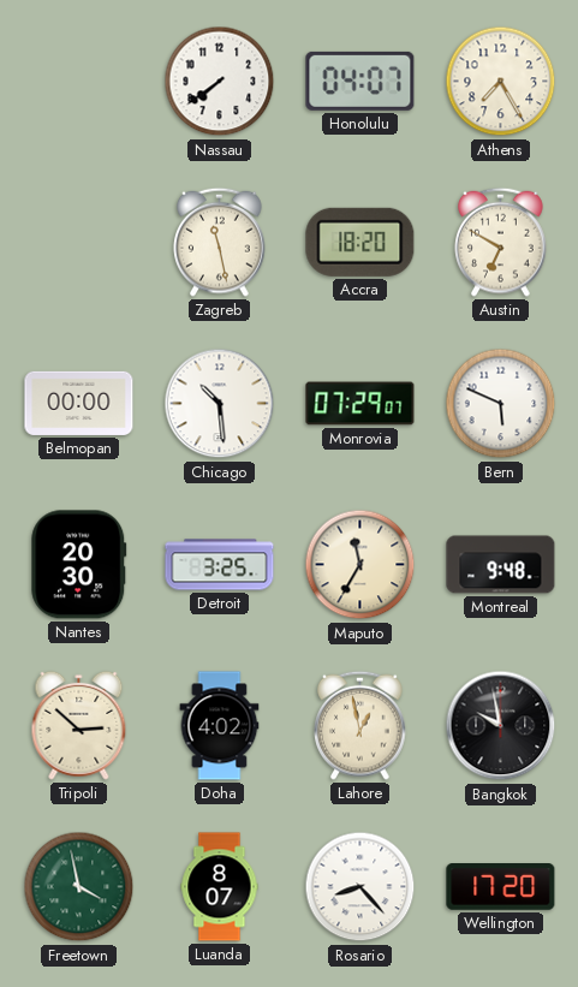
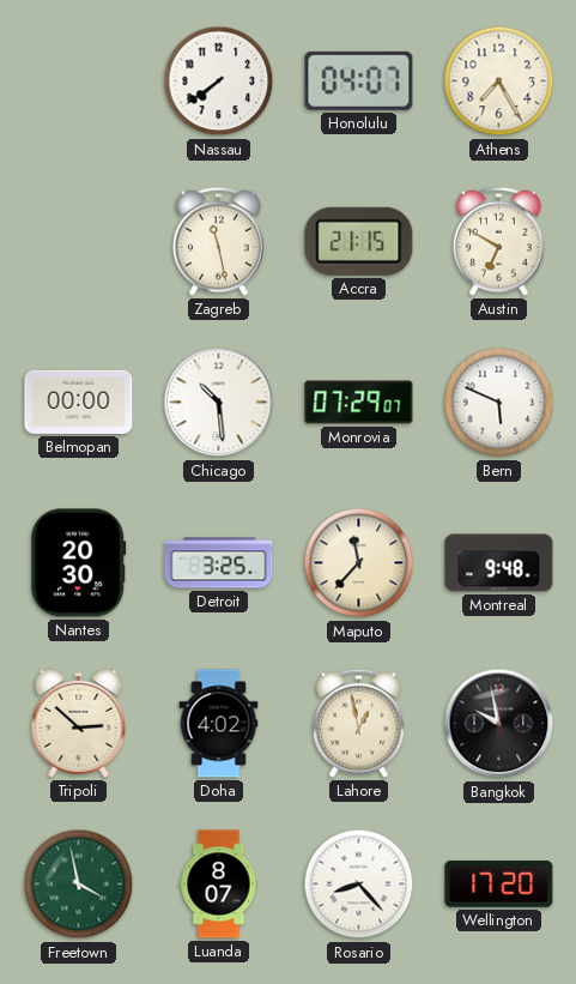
Accra: 18:20 -> 21:15
Maputo: 11:35 -> 11:37
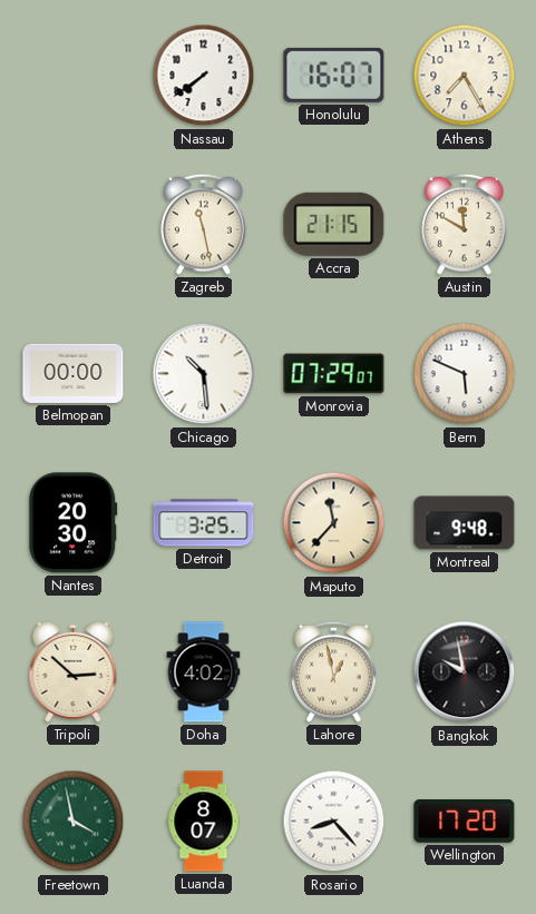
Honolulu: 04:07 -> 16:07
Austin: 6:50 -> 11:50
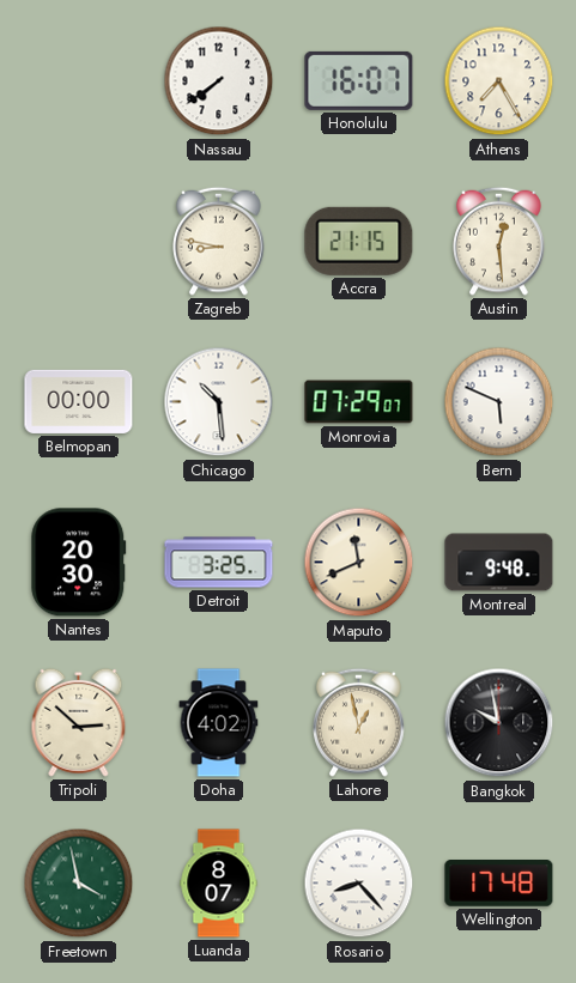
Zagreb: 11:28 -> 8:47
Austin: 11:50 -> 12:29
Maputo: 11:37 -> 11:41
Wellington: 17:20 -> 17:48
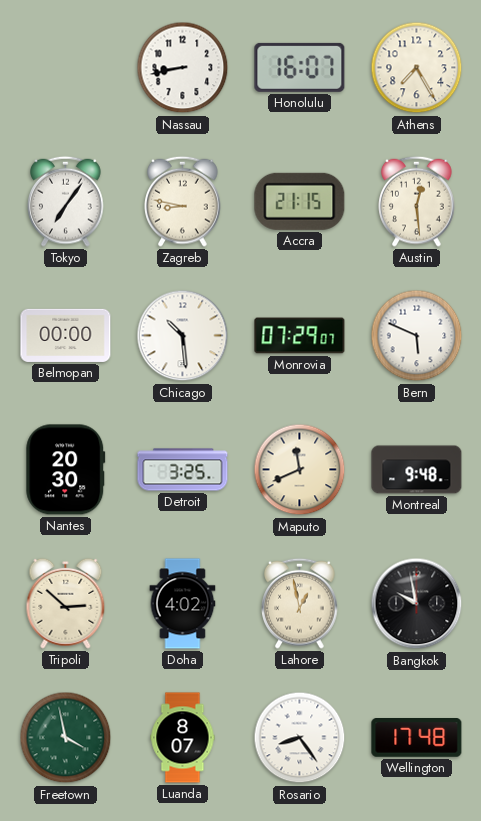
Nassau: 7:39 -> 8:43
Tokyo: none -> 7:06
Rosario: 8:23 -> 8:24
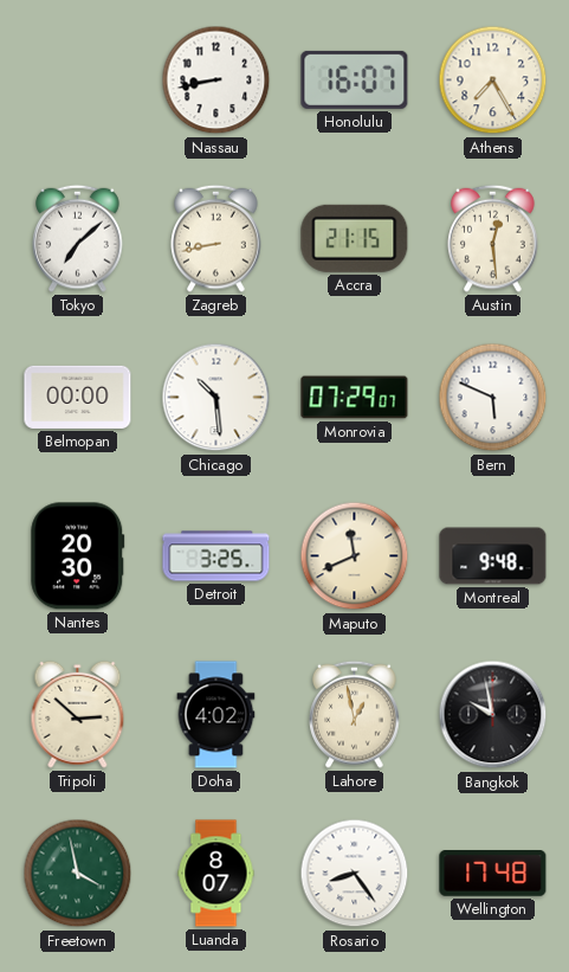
Tokyo: 7:06 -> 7:08
Zagreb: 8:47 -> 8:43
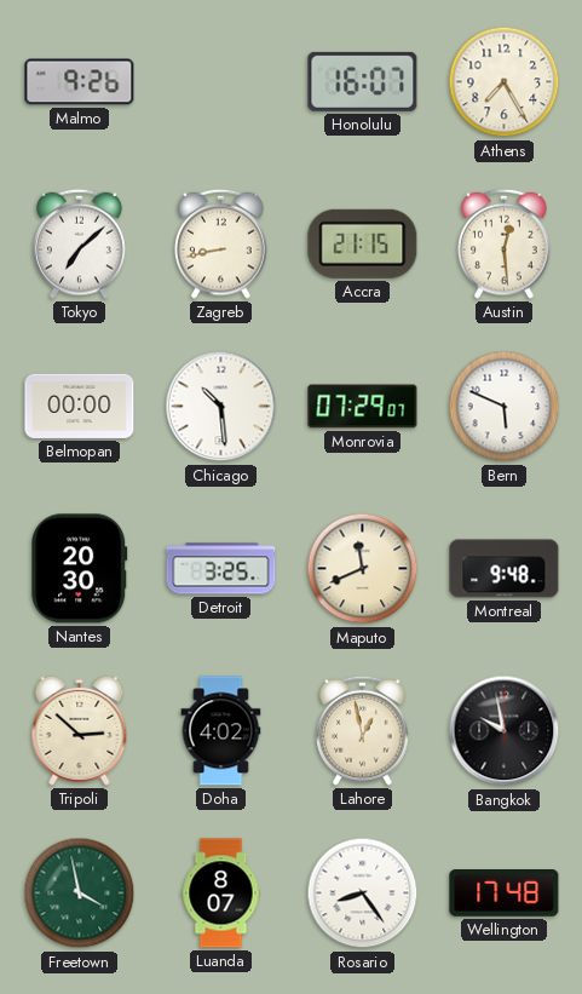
Malmo: none -> 9:26
Nassau: 8:43 -> none
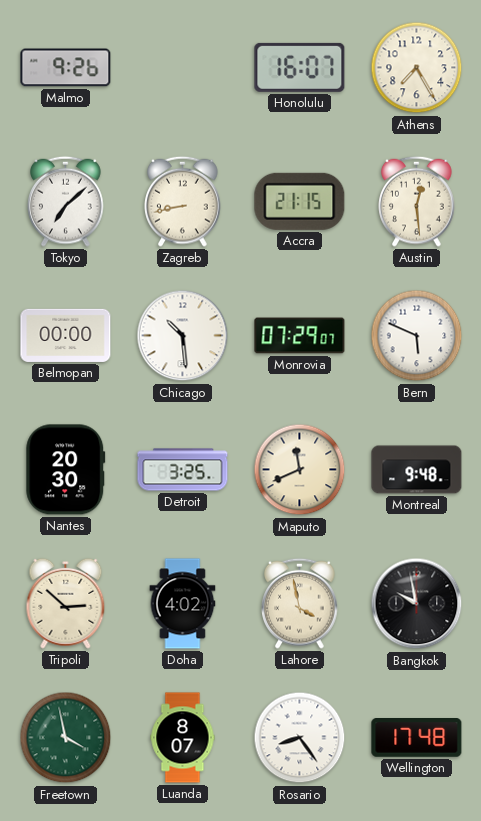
Lahore: 12:58 -> 3:58
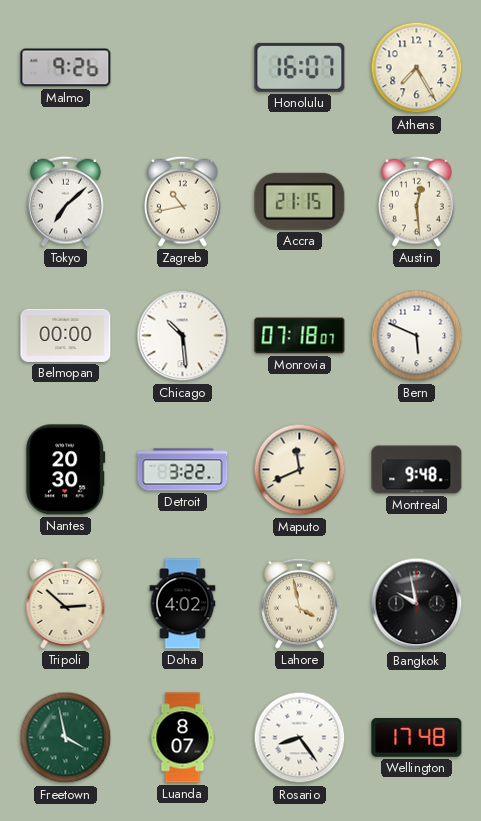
Zagreb: 8:43 -> 10:43
Monrovia: 07:29 -> 07:18
Detroit: 3:25 -> 3:22
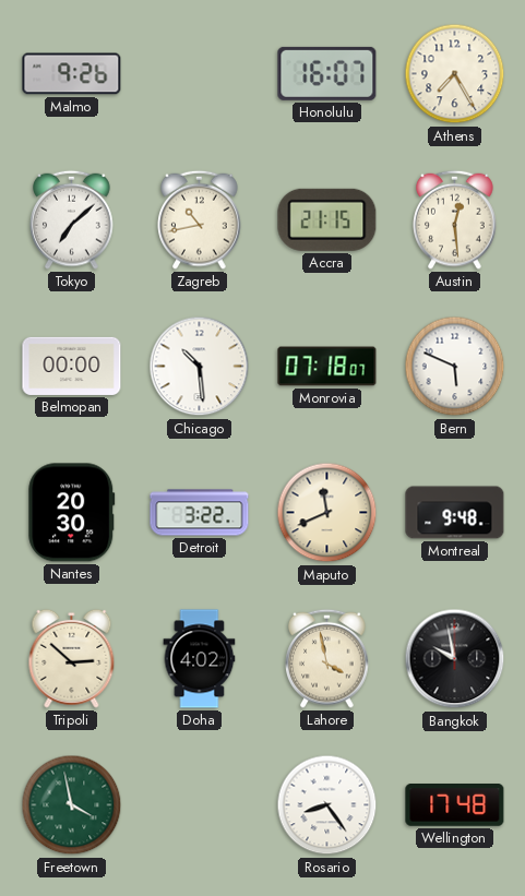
Luanda: 8:07 -> none
